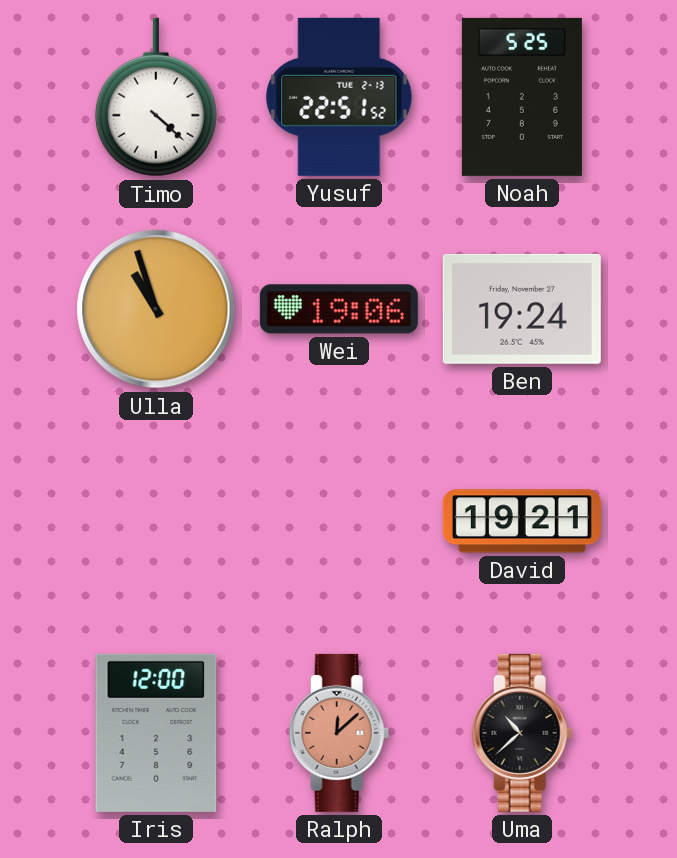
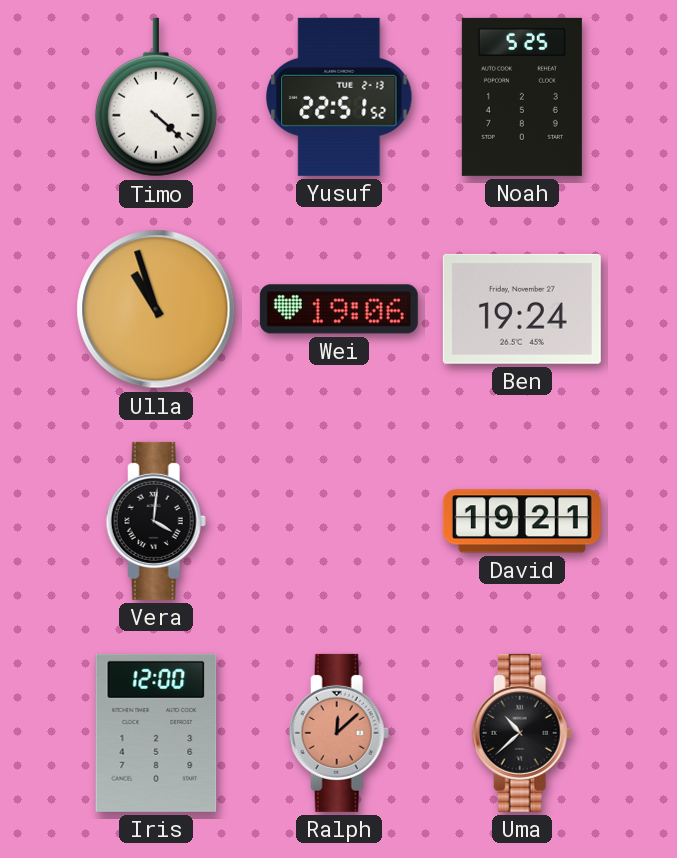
Vera: none -> 4:01
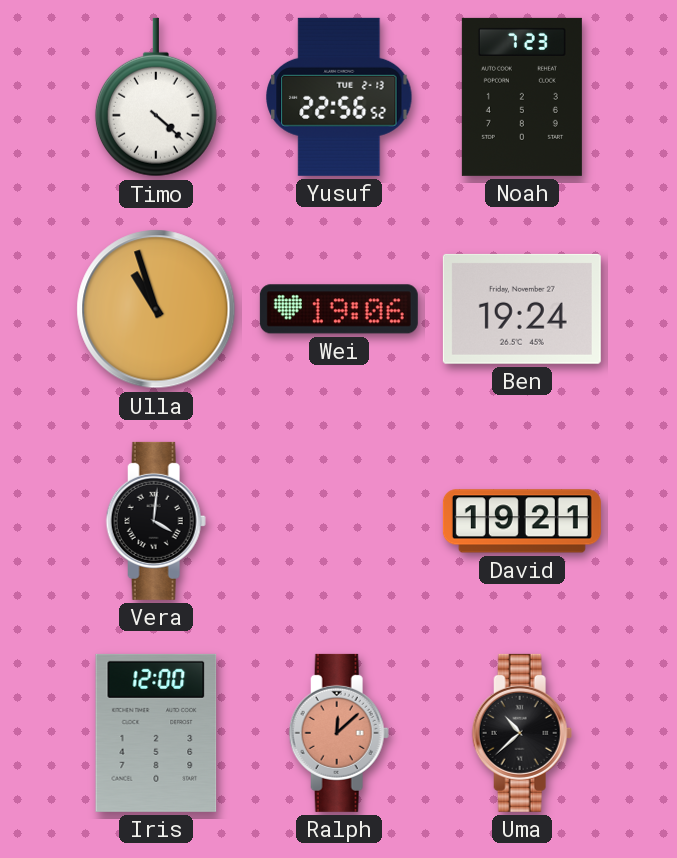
Yusuf: 22:51 -> 22:56
Noah: 5:25 -> 7:23
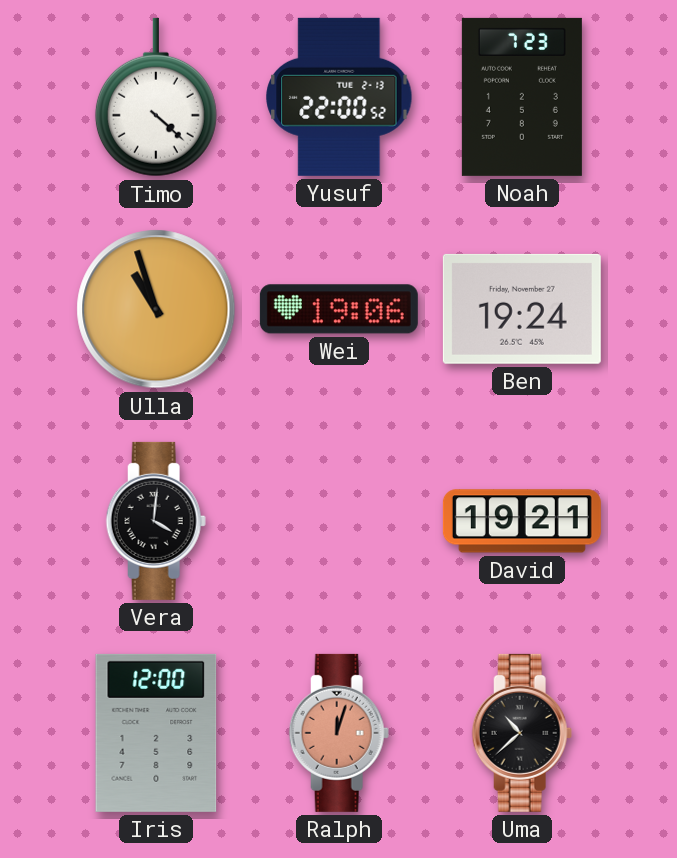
Yusuf: 22:56 -> 22:00
Ralph: 12:08 -> 12:03
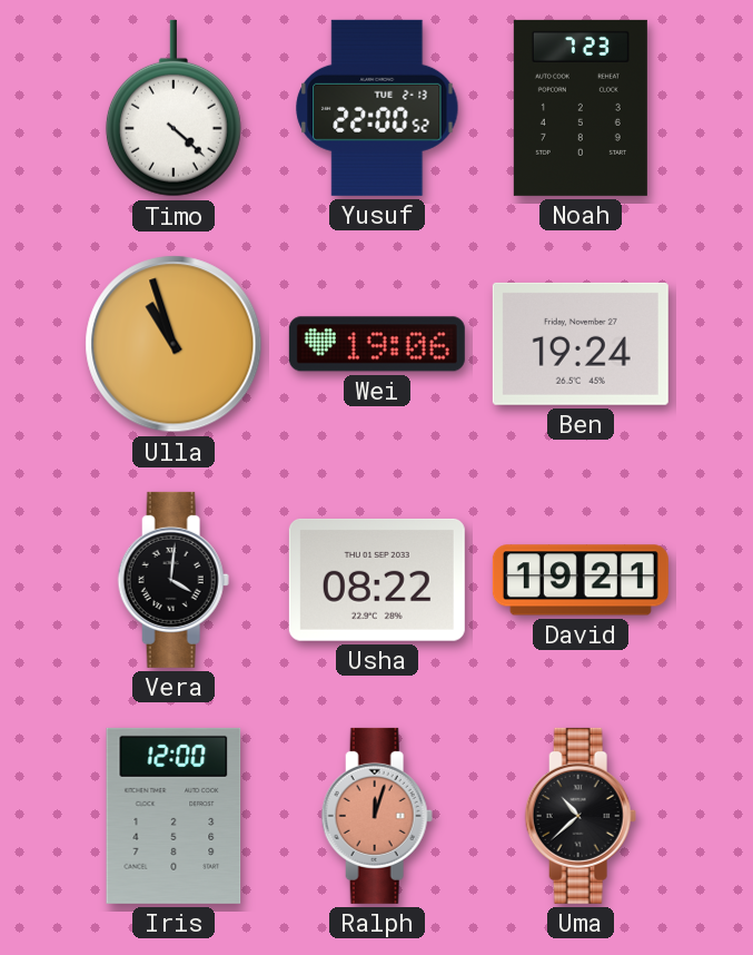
Usha: none -> 08:22
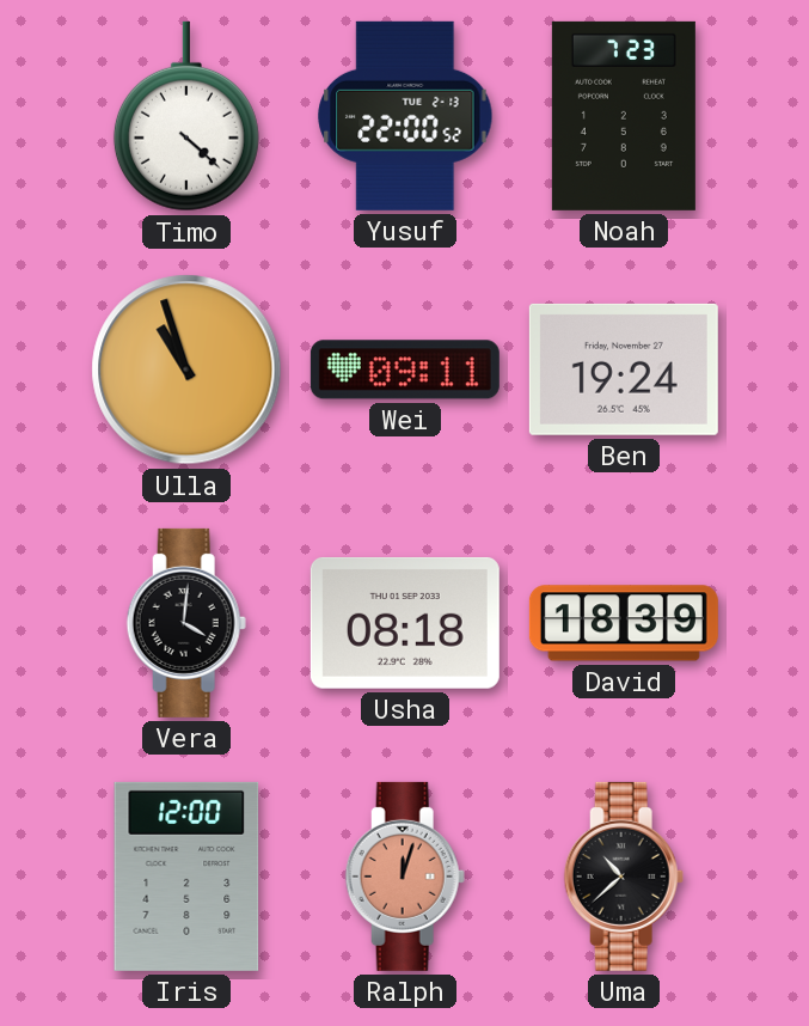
Wei: 19:06 -> 09:11
Usha: 08:22 -> 08:18
David: 19:21 -> 18:39
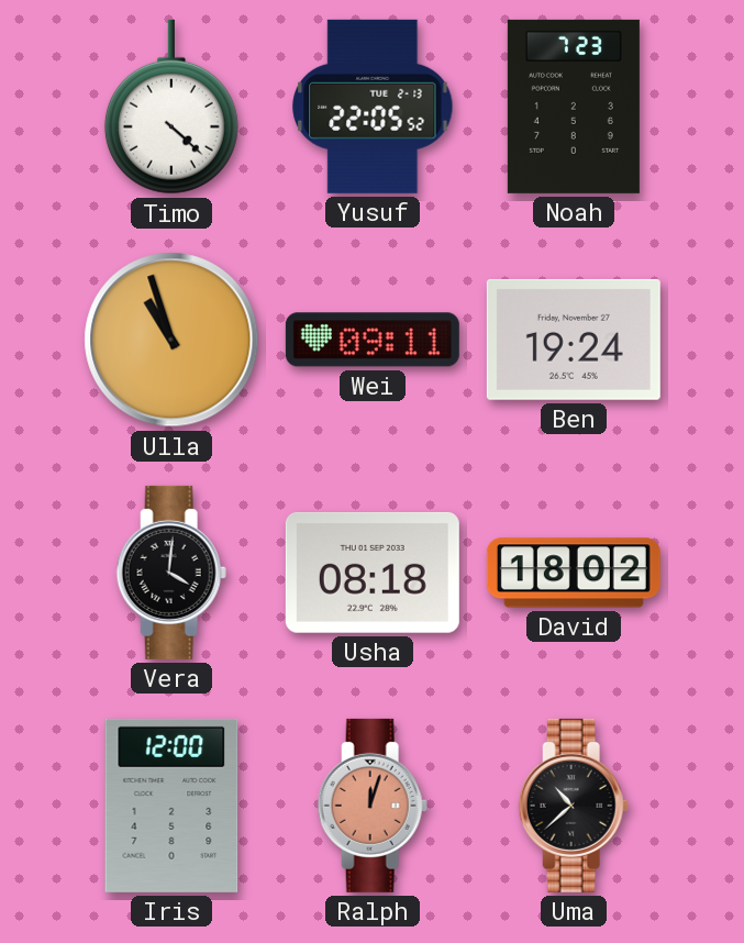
Yusuf: 22:00 -> 22:05
David: 18:39 -> 18:02
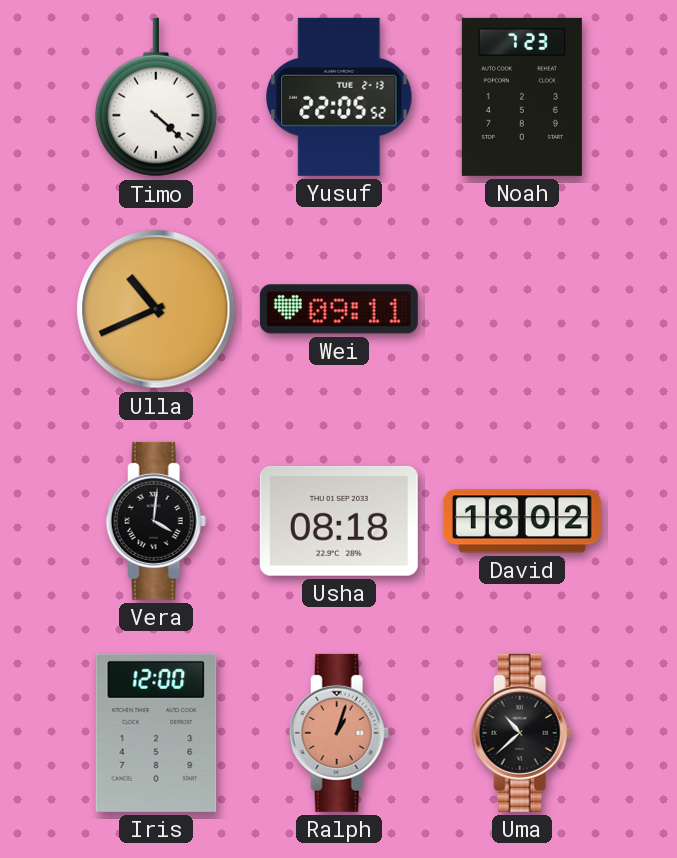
Ulla: 10:57 -> 10:41
Ben: 19:24 -> none
Ralph: 12:03 -> 1:03
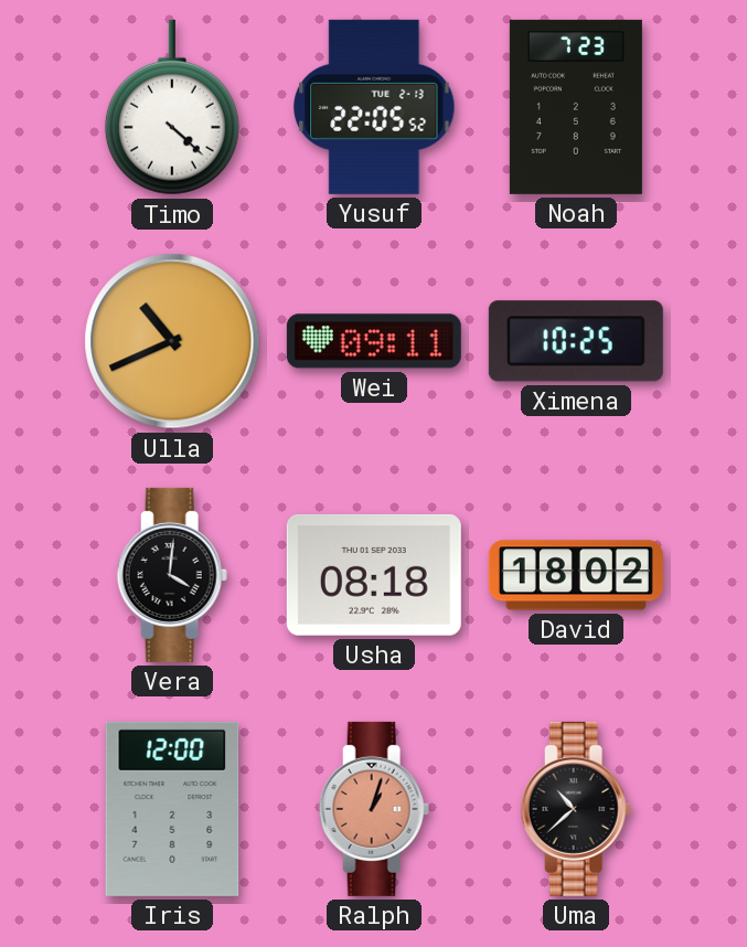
Ximena: none -> 10:25
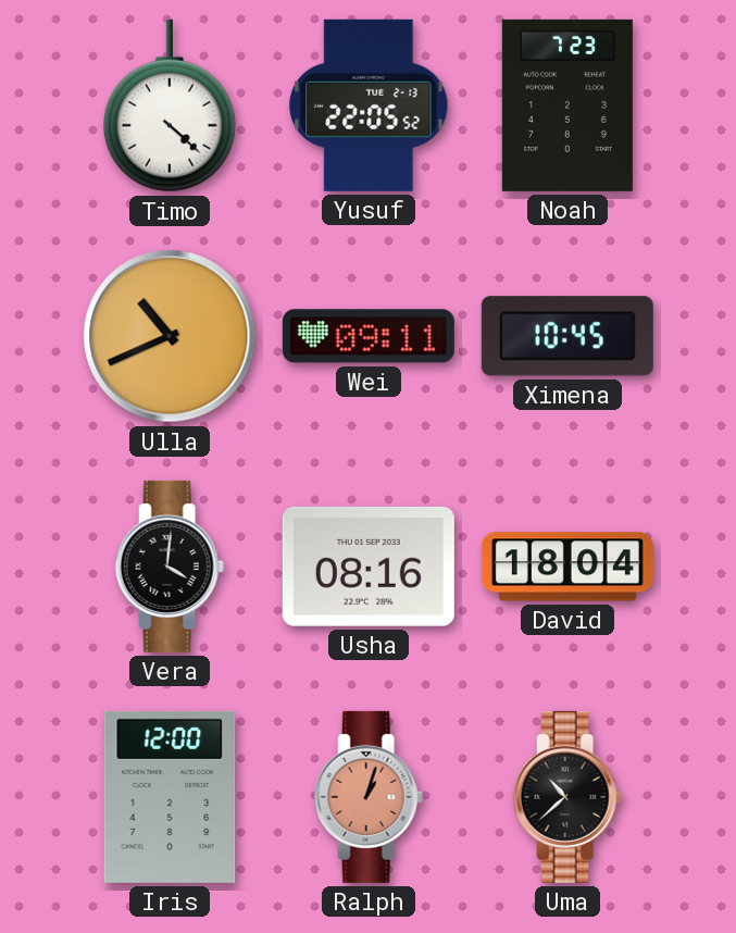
Ximena: 10:25 -> 10:45
Usha: 08:18 -> 08:16
David: 18:02 -> 18:04
